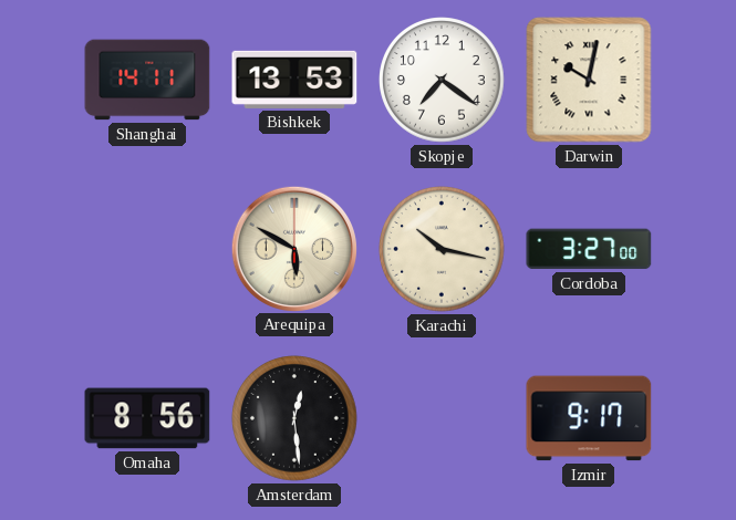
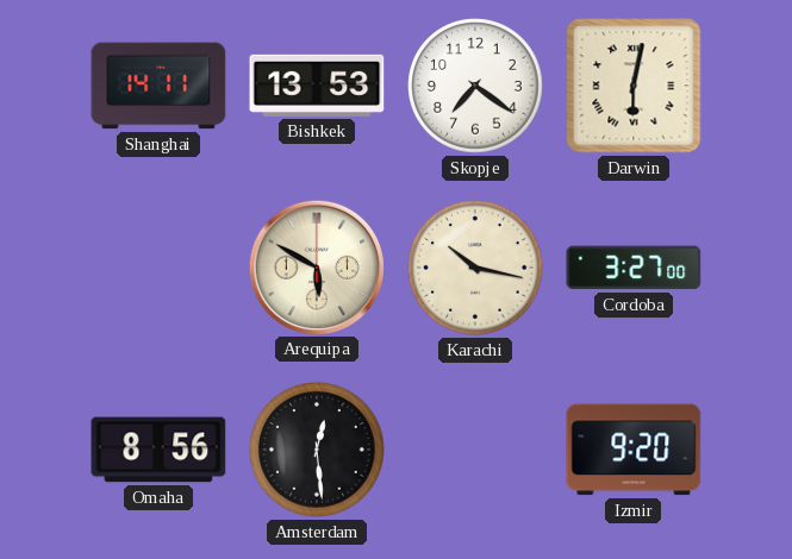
Darwin: 10:02 -> 6:02
Izmir: 9:17 -> 9:20
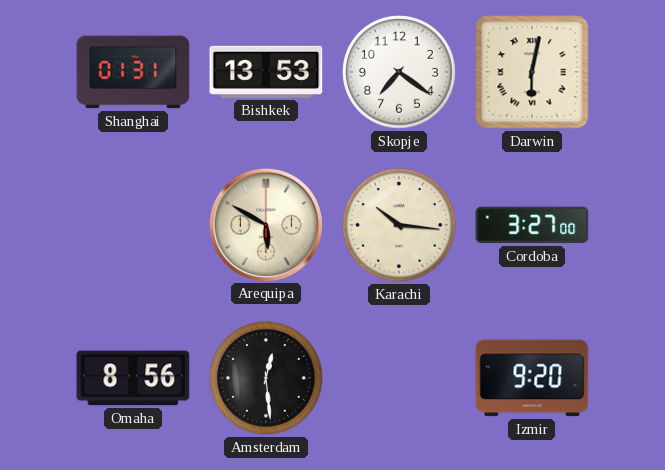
Shanghai: 14:11 -> 01:31
Karachi: 10:17 -> 10:16
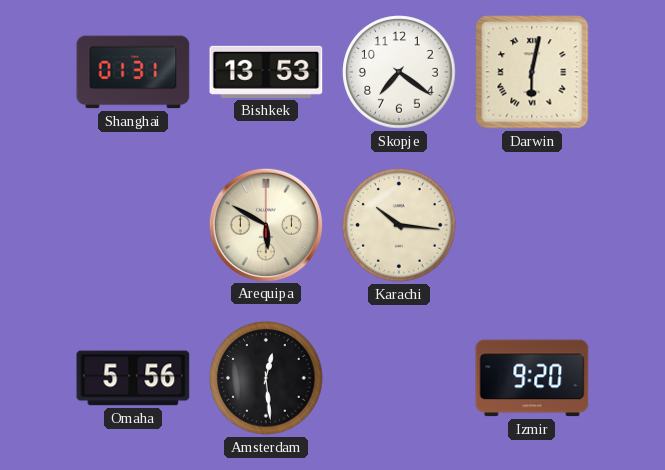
Cordoba: 3:27 -> none
Omaha: 8:56 -> 5:56
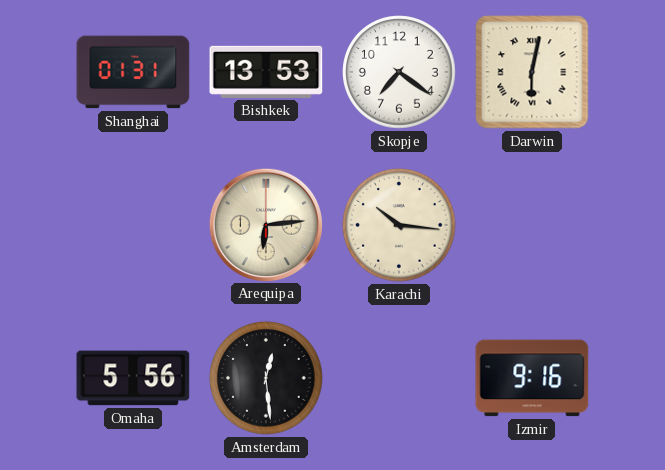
Arequipa: 5:50 -> 6:14
Izmir: 9:20 -> 9:16
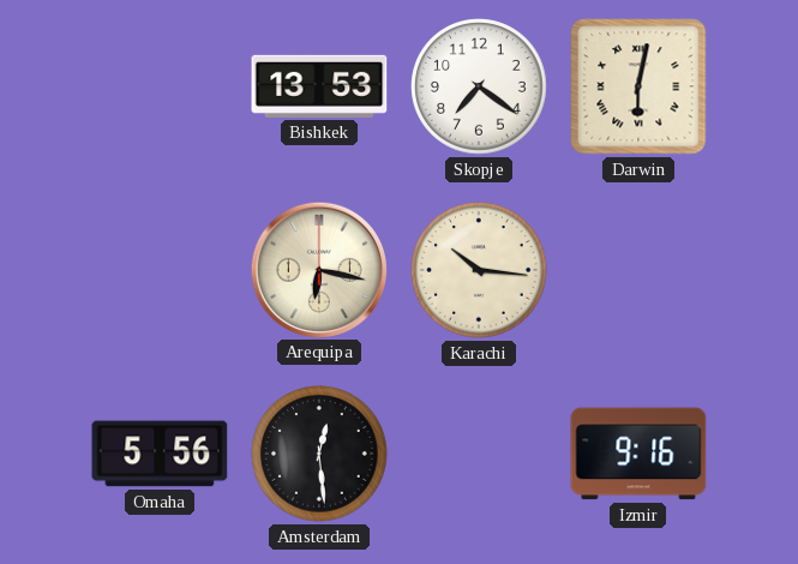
Shanghai: 01:31 -> none
Arequipa: 6:14 -> 6:17
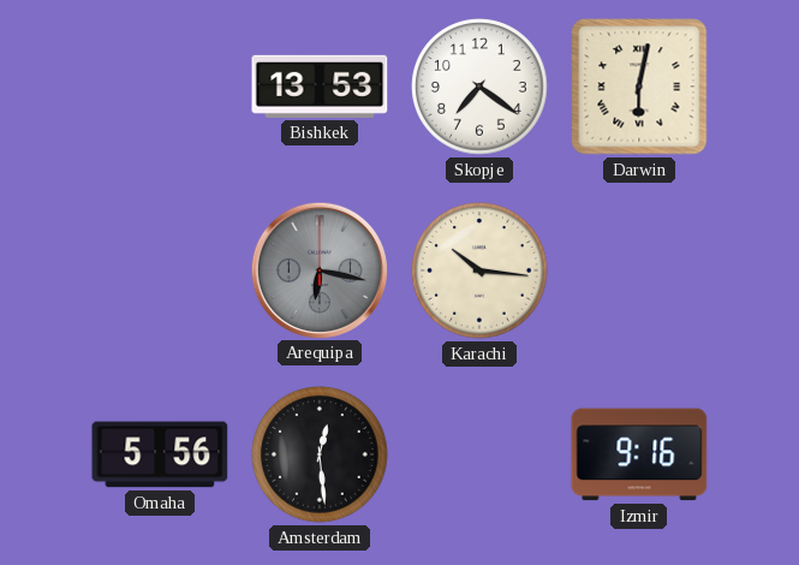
Arequipa dial: cream -> grey
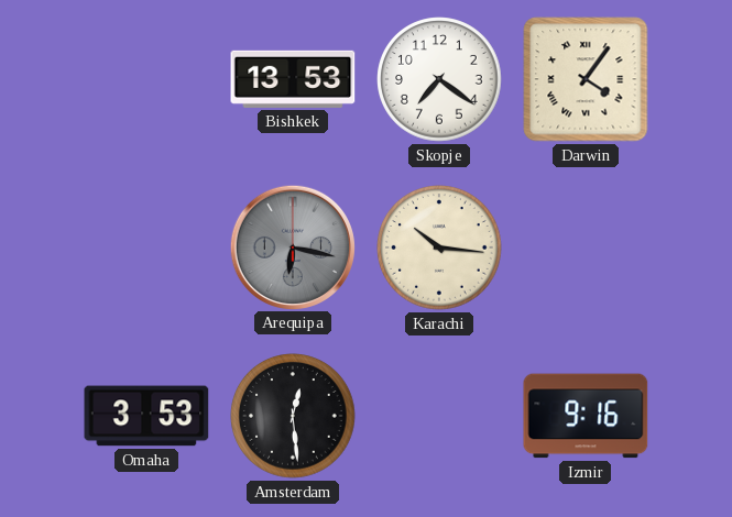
Darwin: 6:02 -> 4:06
Omaha: 5:56 -> 3:53
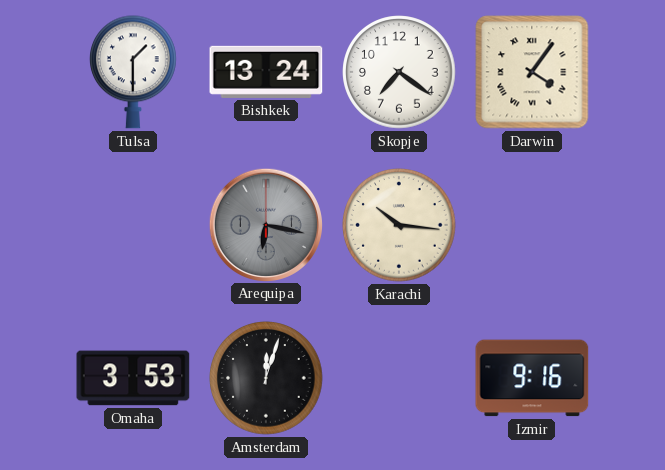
Tulsa: none -> 1:30
Bishkek: 13:53 -> 13:24
Amsterdam: 12:29 -> 12:03
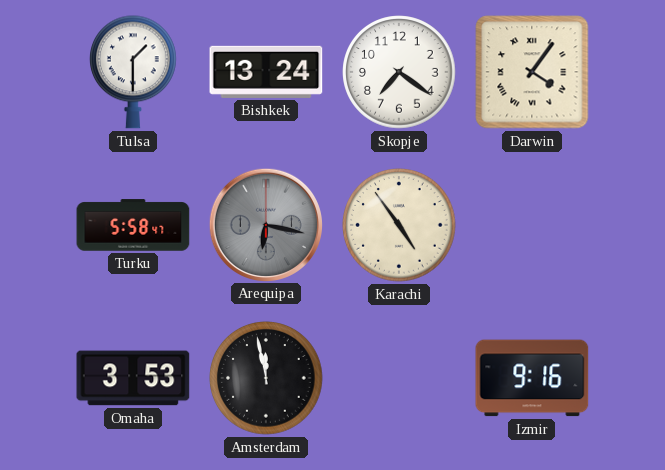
Turku: none -> 5:58
Karachi: 10:16 -> 4:54
Amsterdam: 12:03 -> 11:58
